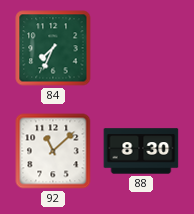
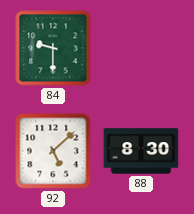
84: 7:34 -> 9:30
92: 11:08 -> 5:08
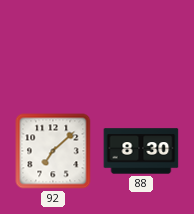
84: 9:30 -> none
92: 5:08 -> 7:08
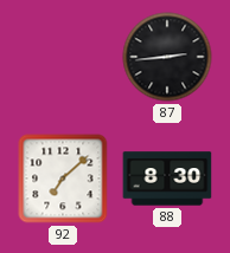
87: none -> 2:44
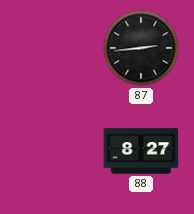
92: 7:08 -> none
88: 8:30 -> 8:27
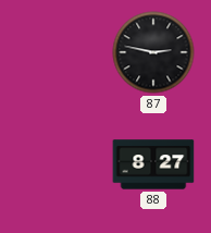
87: 2:44 -> 2:47
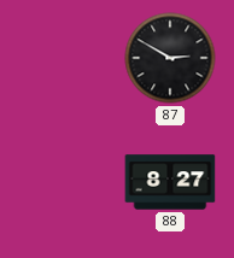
87: 2:47 -> 2:50
